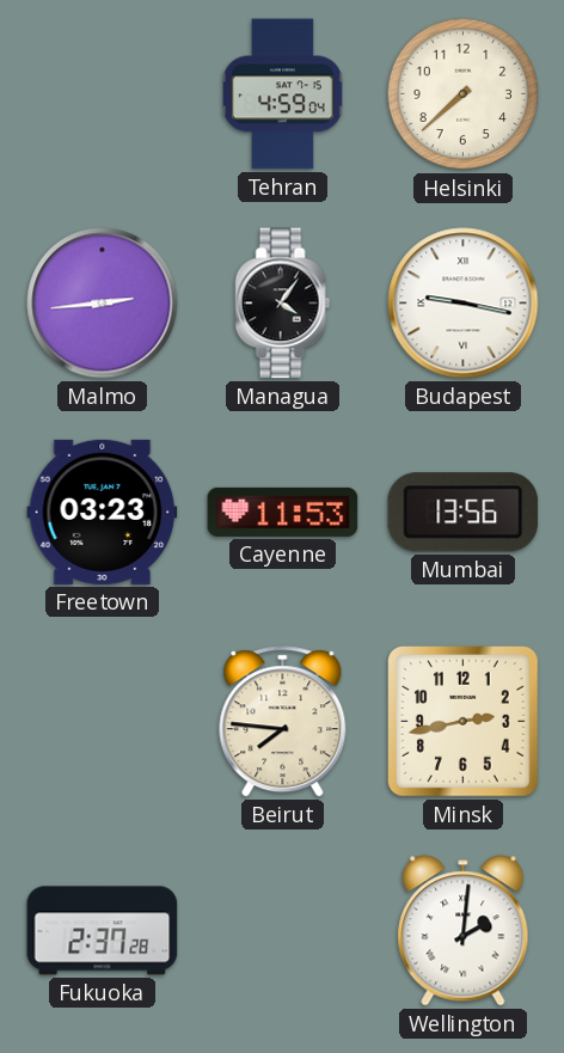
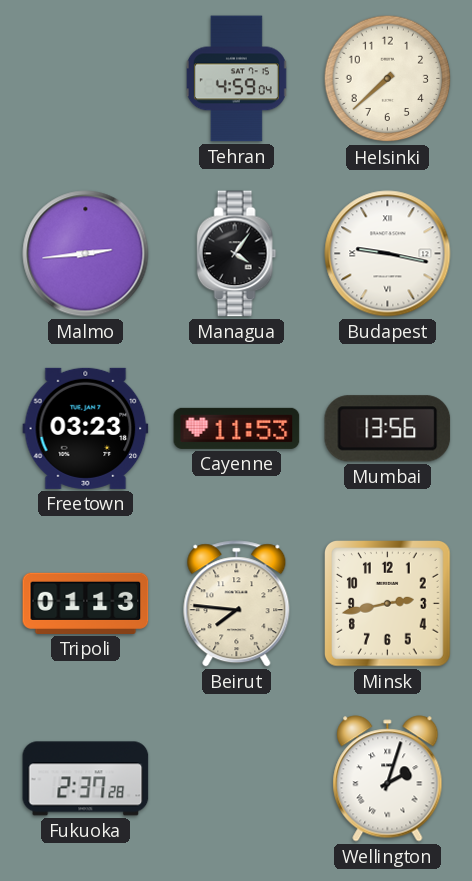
Tripoli: none -> 01:13
Wellington: 2:01 -> 2:03
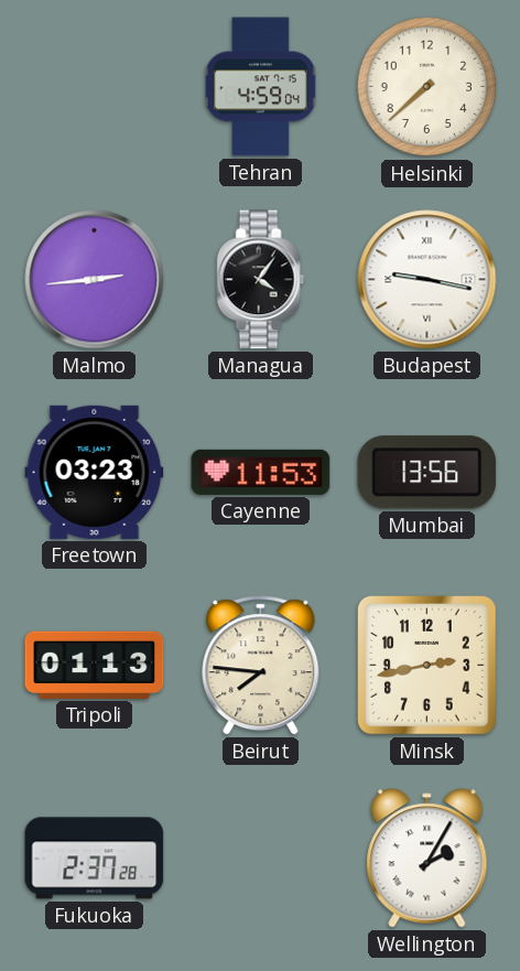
Wellington: 2:03 -> 2:05
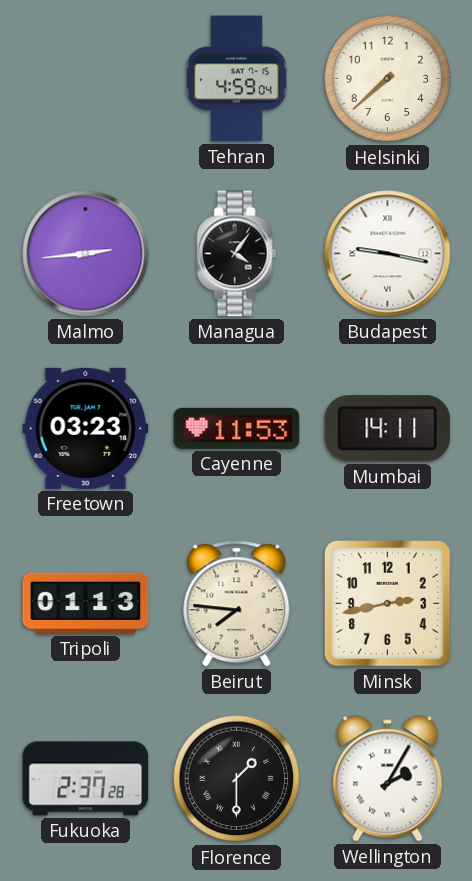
Mumbai: 13:56 -> 14:11
Florence: none -> 1:30
